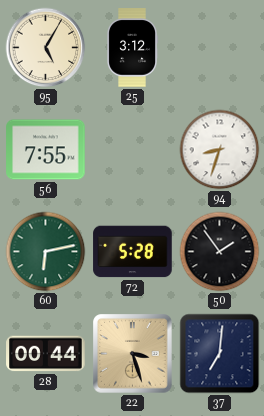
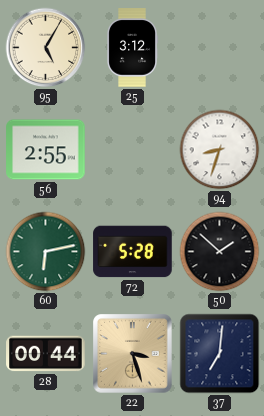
56: 7:55 -> 2:55
50: 1:54 -> 1:52
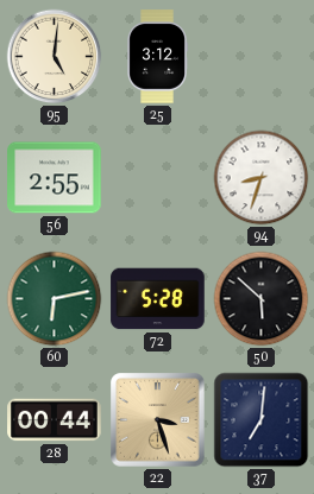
95: 5:05 -> 5:01
50: 1:52 -> 5:52
